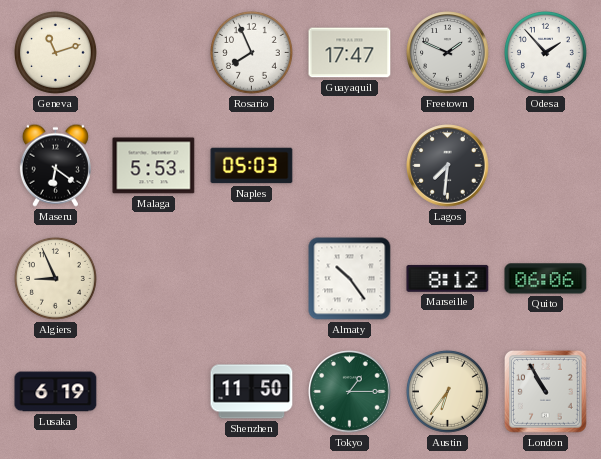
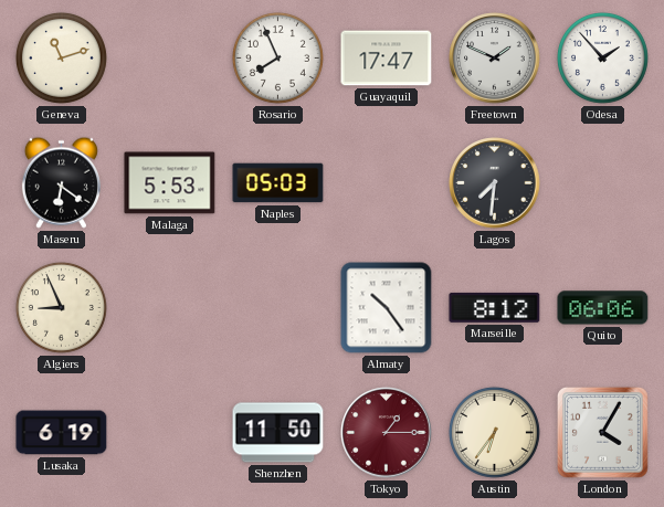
Tokyo dial: green -> burgundy
London: 10:55 -> 4:05
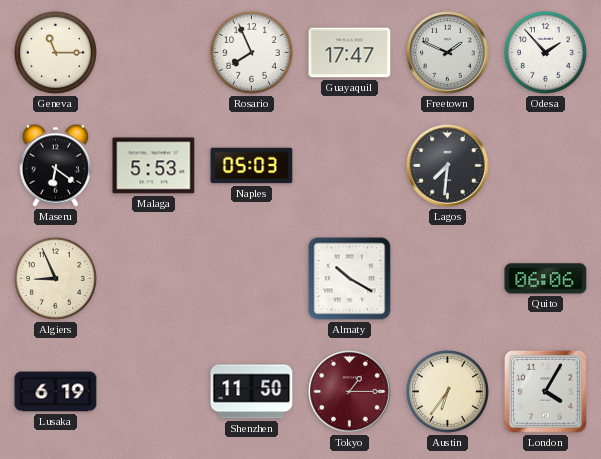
Geneva: 11:12 -> 11:15
Almaty: 10:24 -> 10:20
Marseille: 8:12 -> none
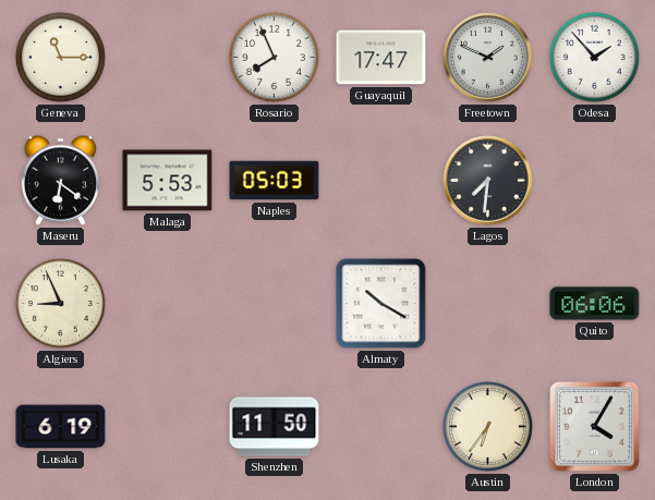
Tokyo: 1:15 -> none
